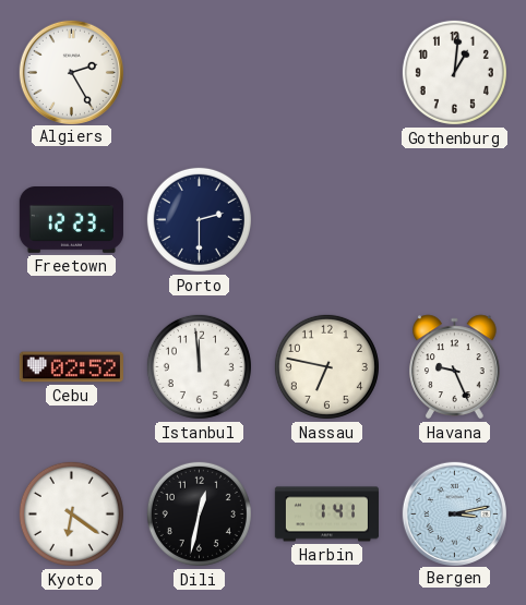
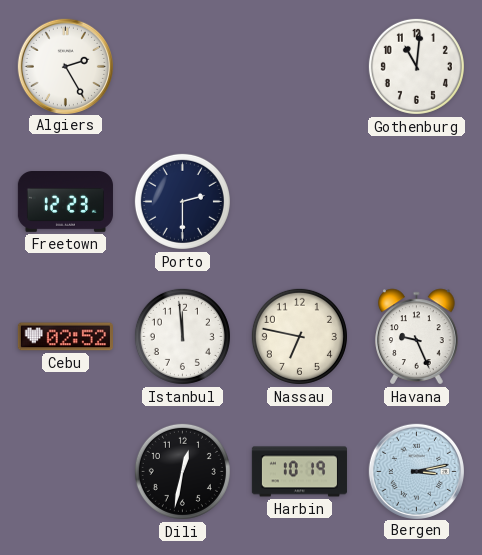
Gothenburg: 1:01 -> 11:01
Kyoto: 6:21 -> none
Harbin: 1:41 -> 10:19
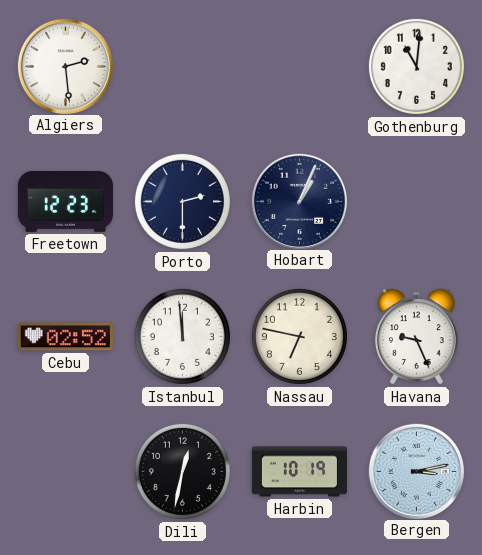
Algiers: 2:25 -> 2:29
Hobart: none -> 1:04
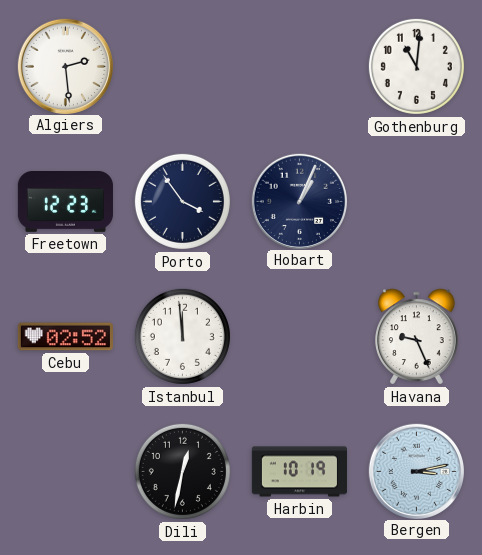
Porto: 2:30 -> 3:54
Nassau: 6:47 -> none
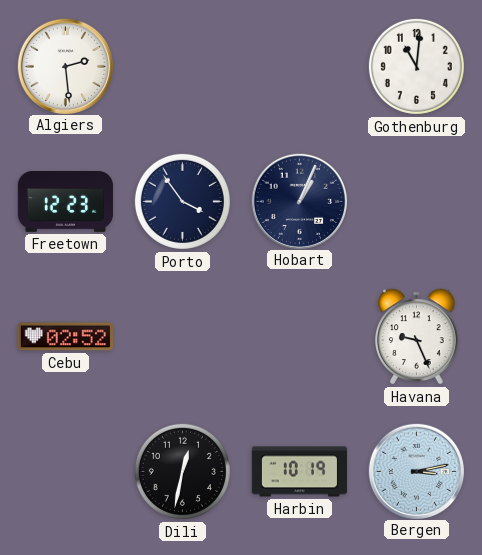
Istanbul: 11:59 -> none
